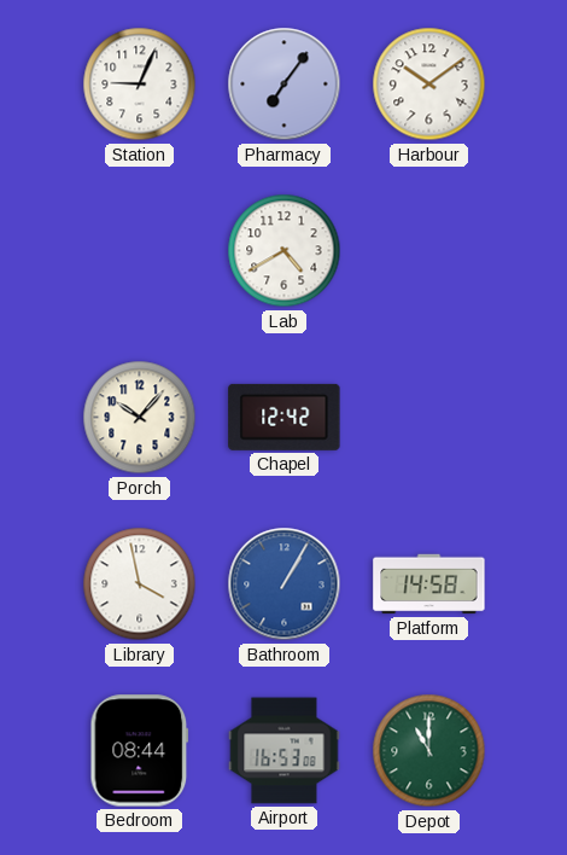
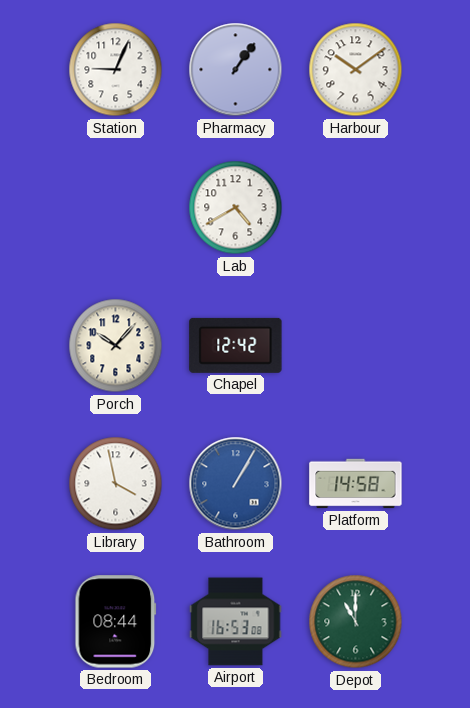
Pharmacy: 7:06 -> 1:06
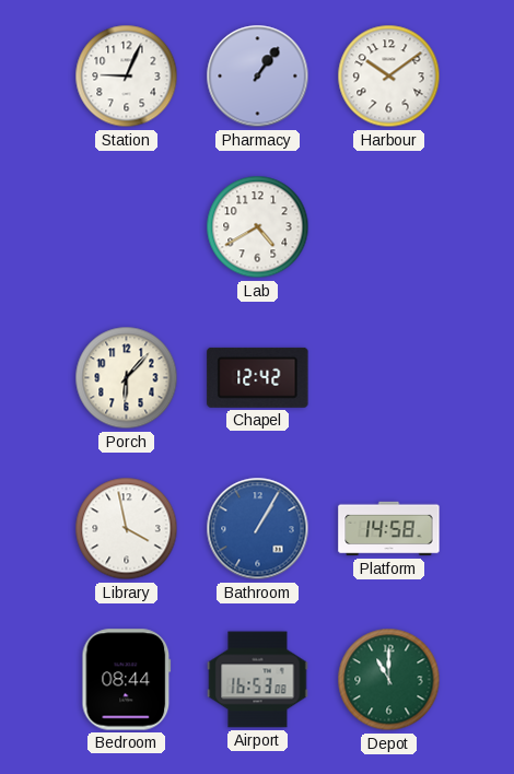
Porch: 10:07 -> 6:07
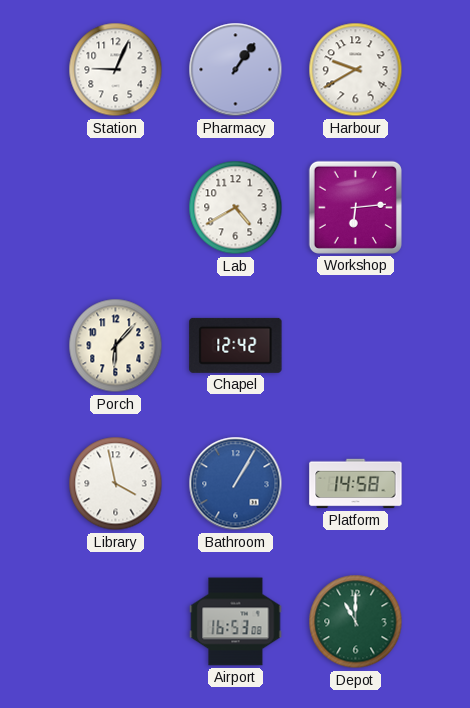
Harbour: 10:09 -> 9:40
Workshop: none -> 6:14
Bedroom: 08:44 -> none
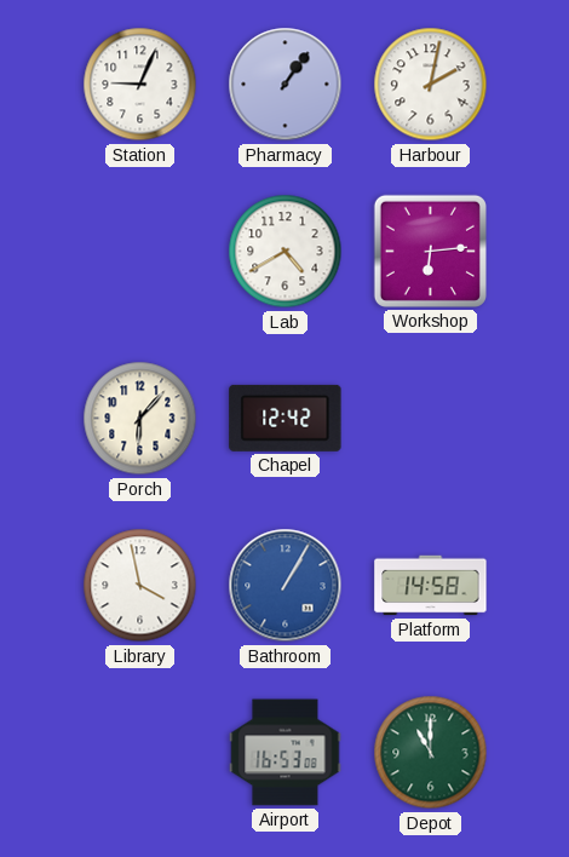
Harbour: 9:40 -> 2:02
